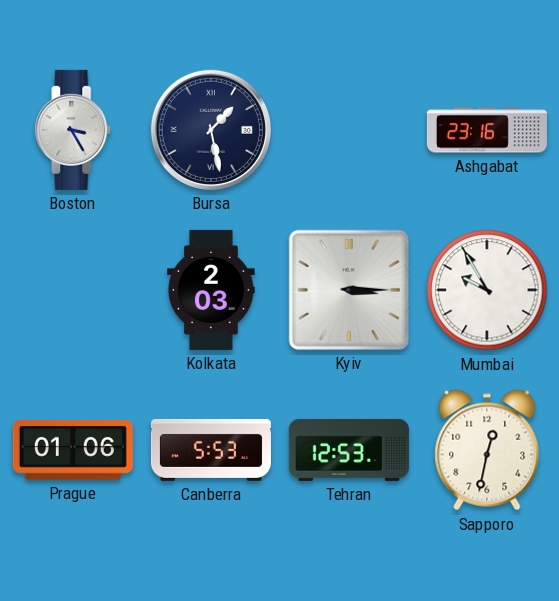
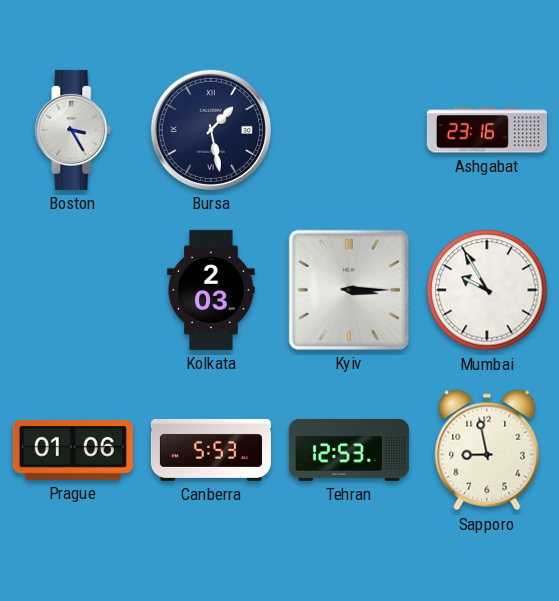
Sapporo: 12:32 -> 8:58
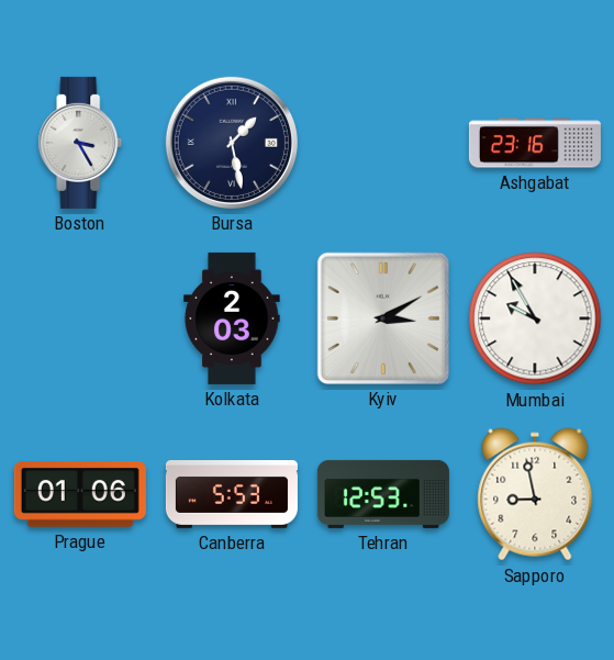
Kyiv: 3:15 -> 3:10
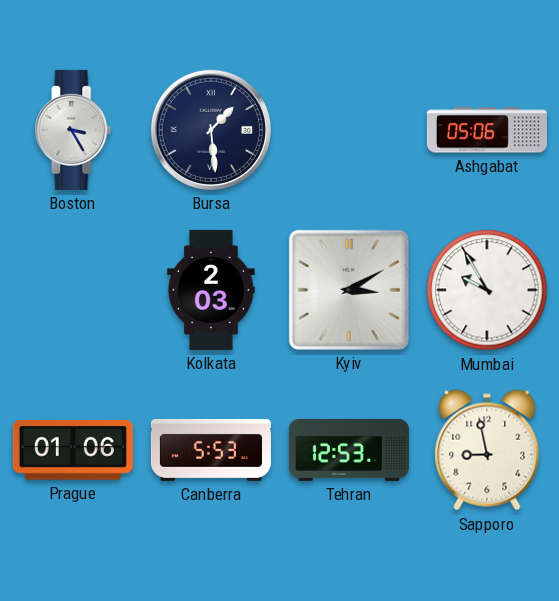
Bursa: 1:28 -> 1:29
Ashgabat: 23:16 -> 05:06
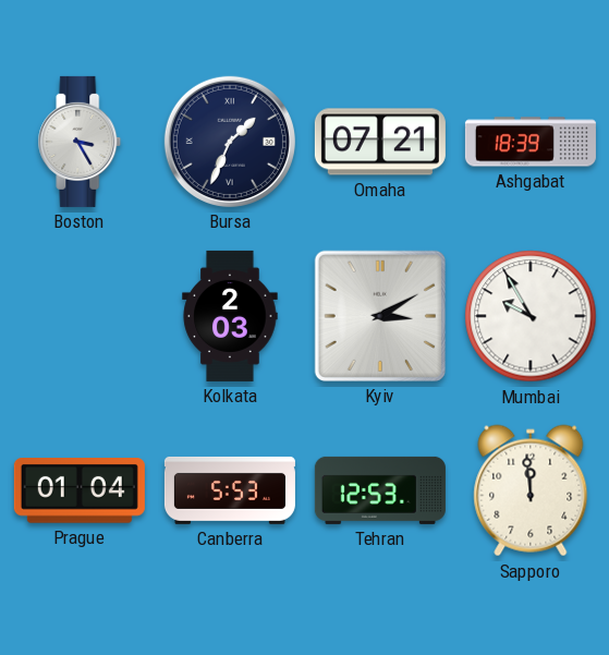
Bursa: 1:29 -> 1:34
Omaha: none -> 07:21
Ashgabat: 05:06 -> 18:39
Prague: 01:06 -> 01:04
Sapporo: 8:58 -> 11:59
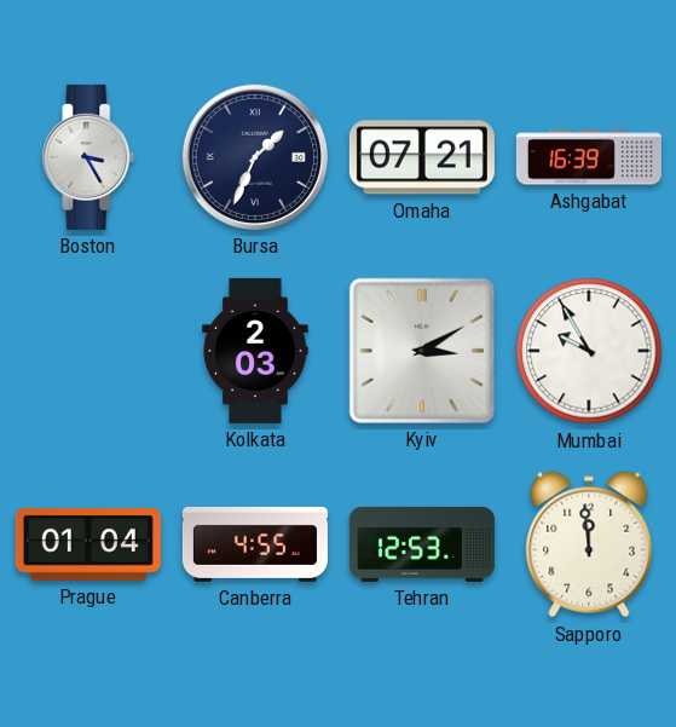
Ashgabat: 18:39 -> 16:39
Canberra: 5:53 -> 4:55
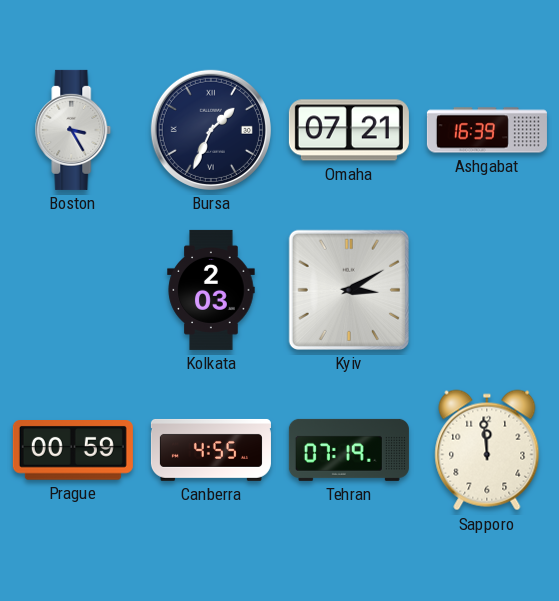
Mumbai: 9:55 -> none
Prague: 01:04 -> 00:59
Tehran: 12:53 -> 07:19
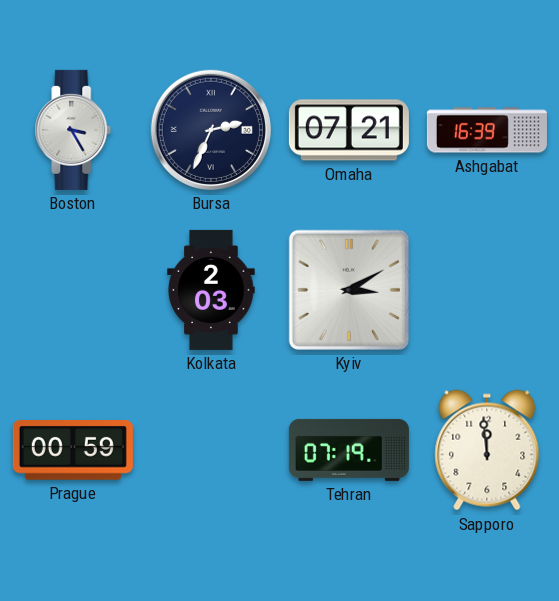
Bursa: 1:34 -> 2:34
Canberra: 4:55 -> none
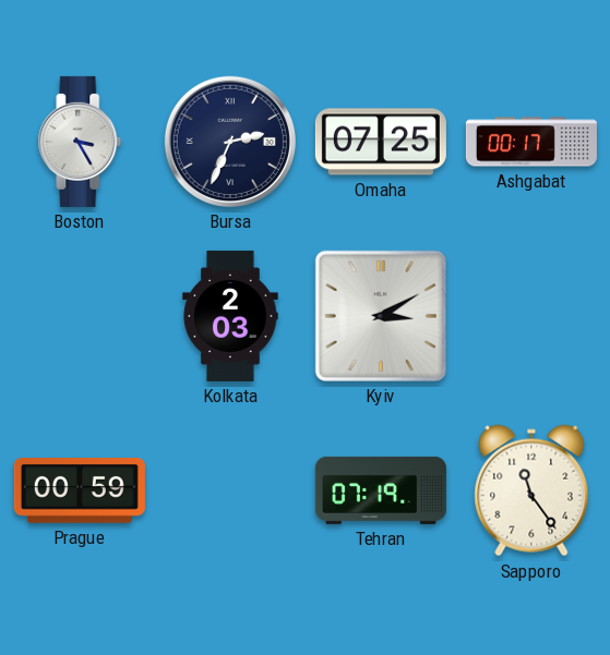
Omaha: 07:21 -> 07:25
Ashgabat: 16:39 -> 00:17
Sapporo: 11:59 -> 11:24
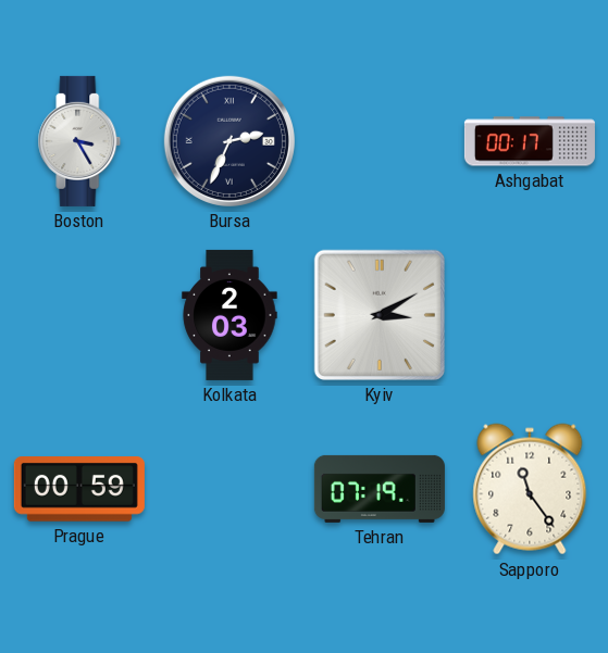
Omaha: 07:25 -> none
